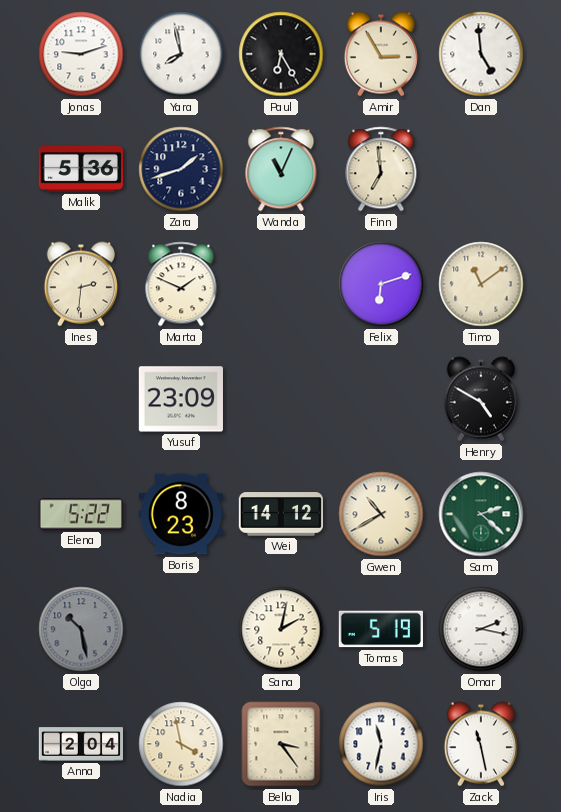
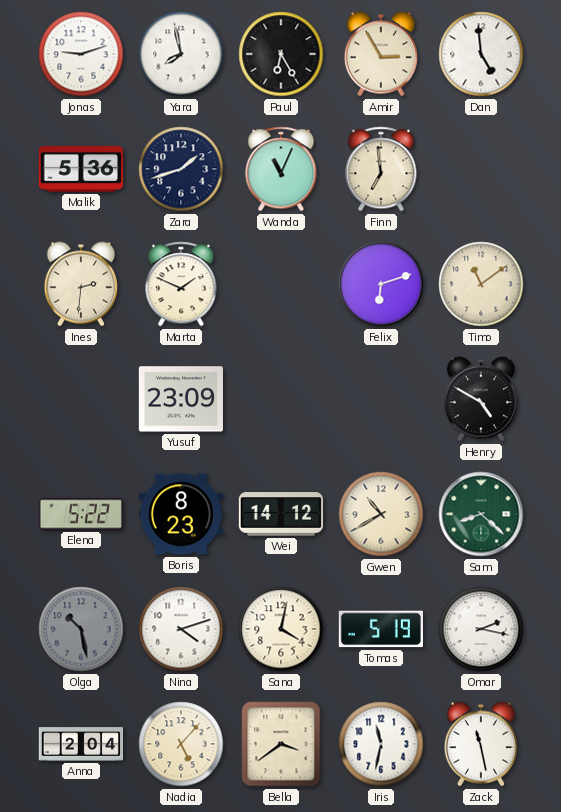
Sam: 2:22 -> 8:22
Nina: none -> 4:12
Sana: 2:02 -> 4:02
Nadia: 3:58 -> 5:07
Bella: 3:24 -> 3:39
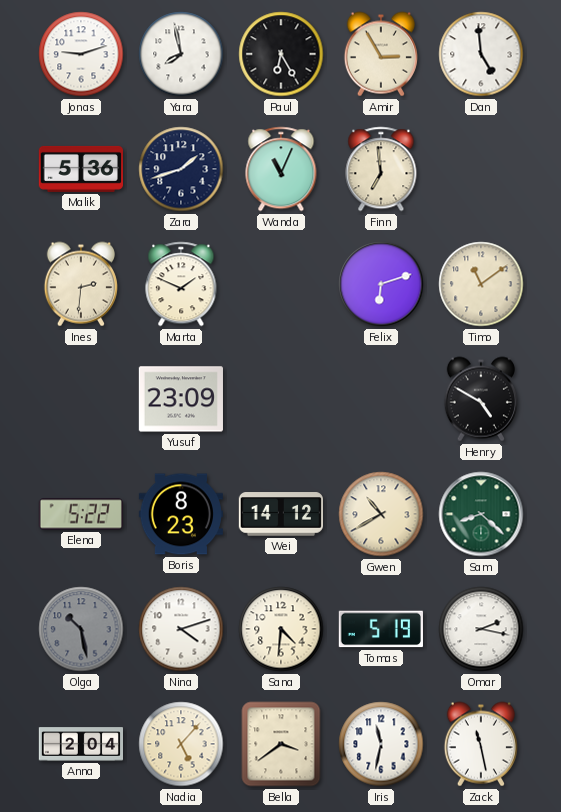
Sana: 4:02 -> 4:31
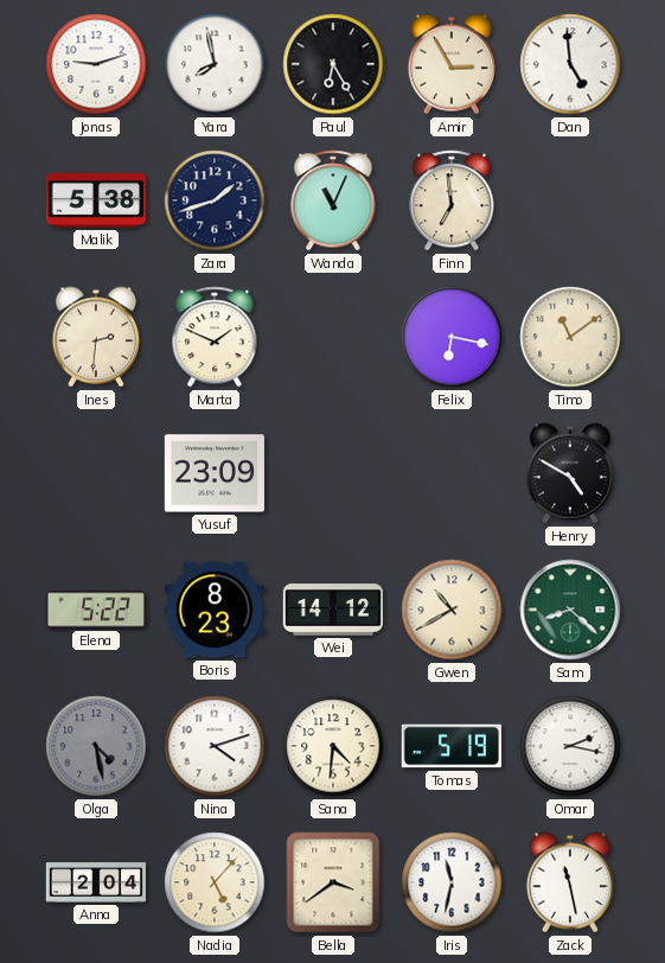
Malik: 5:36 -> 5:38
Felix: 6:12 -> 6:17
Olga: 10:28 -> 4:28
